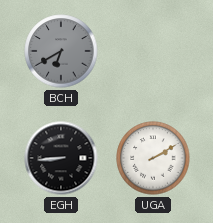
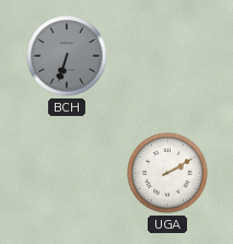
BCH: 6:40 -> 6:33
EGH: 8:44 -> none
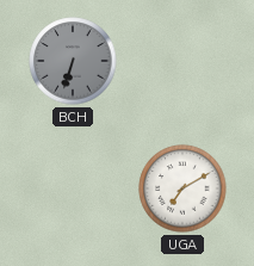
UGA: 2:10 -> 7:10
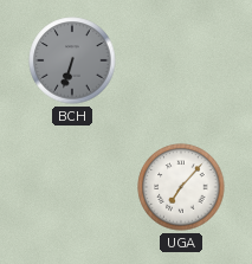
UGA: 7:10 -> 7:07
